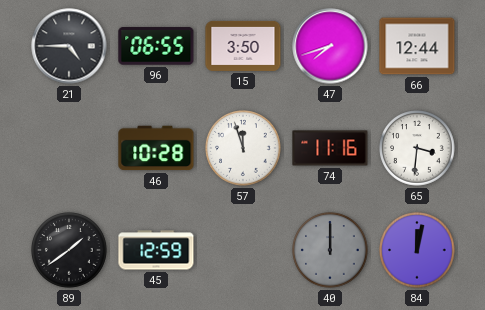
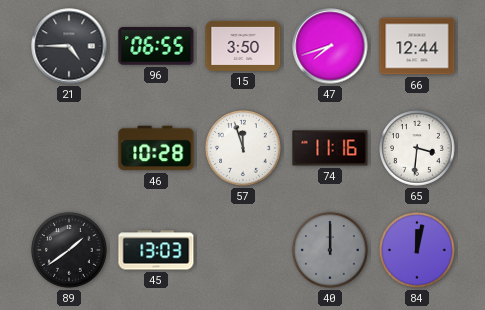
45: 12:59 -> 13:03
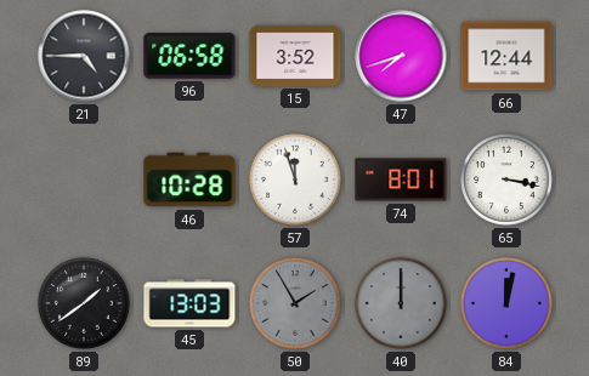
96: 06:55 -> 06:58
15: 3:50 -> 3:52
74: 11:16 -> 8:01
65: 3:31 -> 3:17
50: none -> 1:55
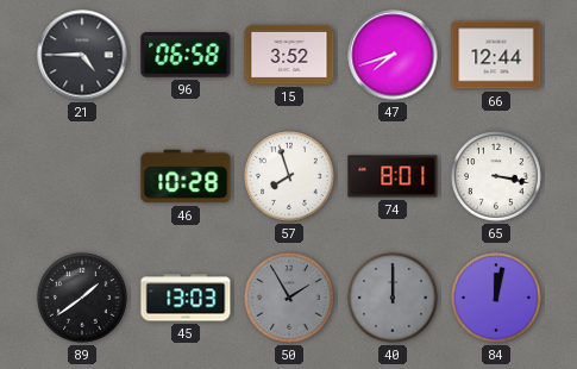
57: 11:57 -> 7:57
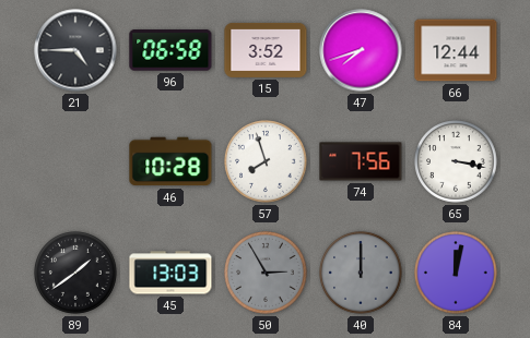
74: 8:01 -> 7:56
50: 1:55 -> 2:55
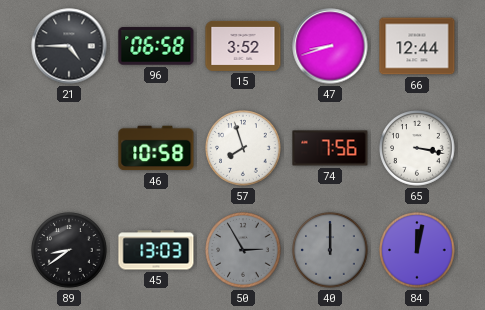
47: 7:42 -> 8:42
46: 10:28 -> 10:58
89: 1:39 -> 8:39
